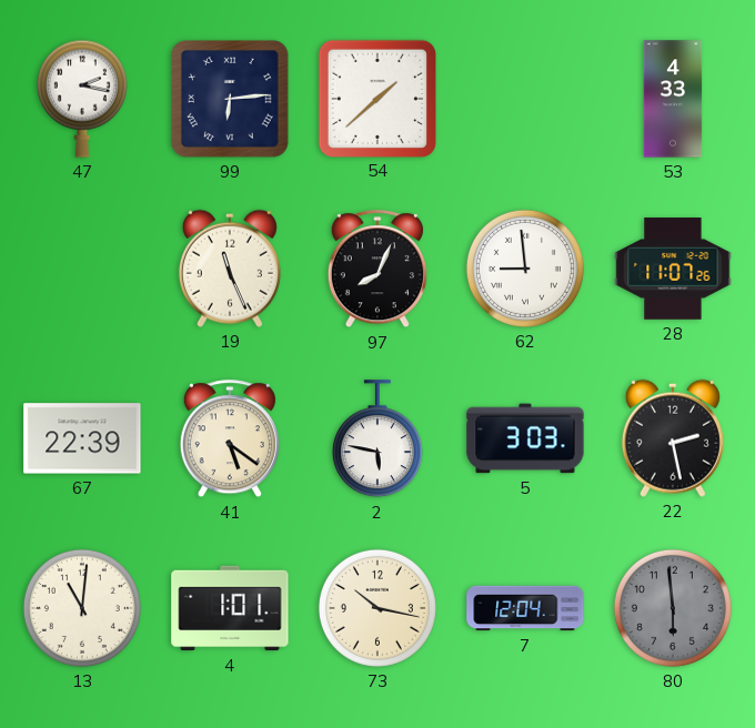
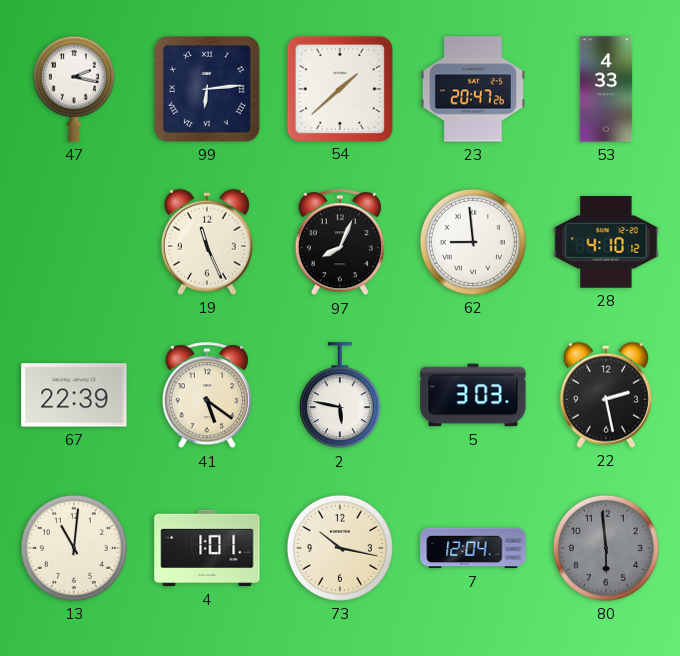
23: none -> 20:47
28: 11:07 -> 4:10
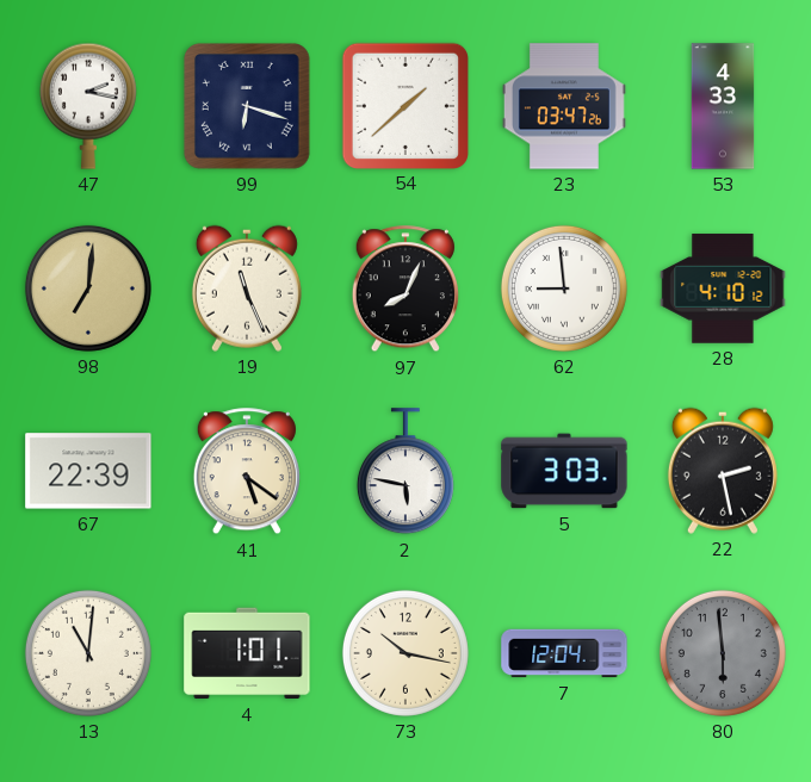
99: 6:14 -> 6:18
23: 20:47 -> 03:47
98: none -> 7:01
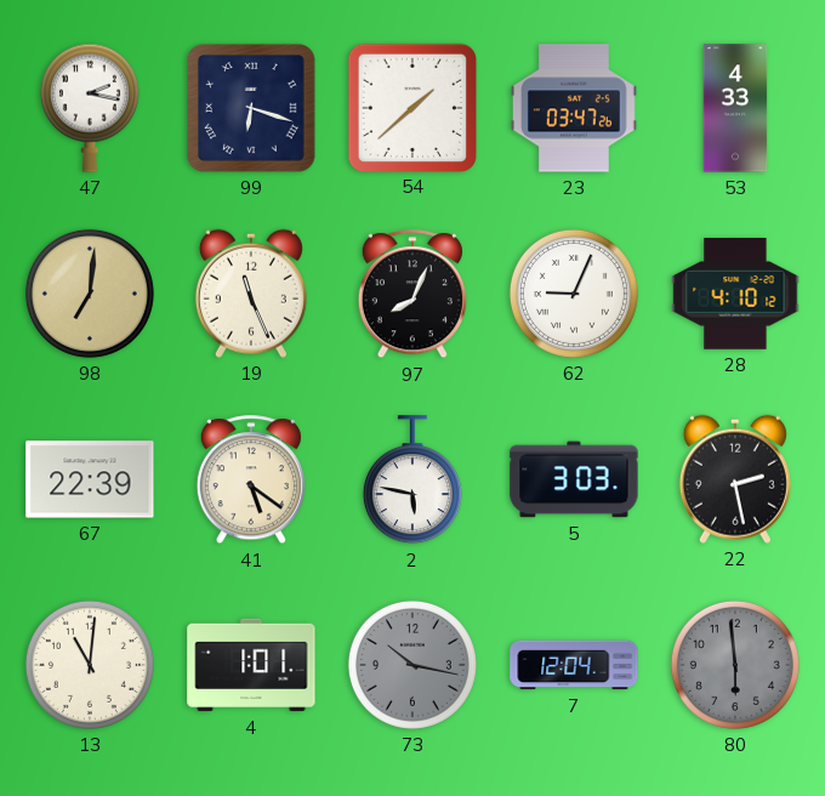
62: 8:59 -> 9:04
73 dial: cream -> grey
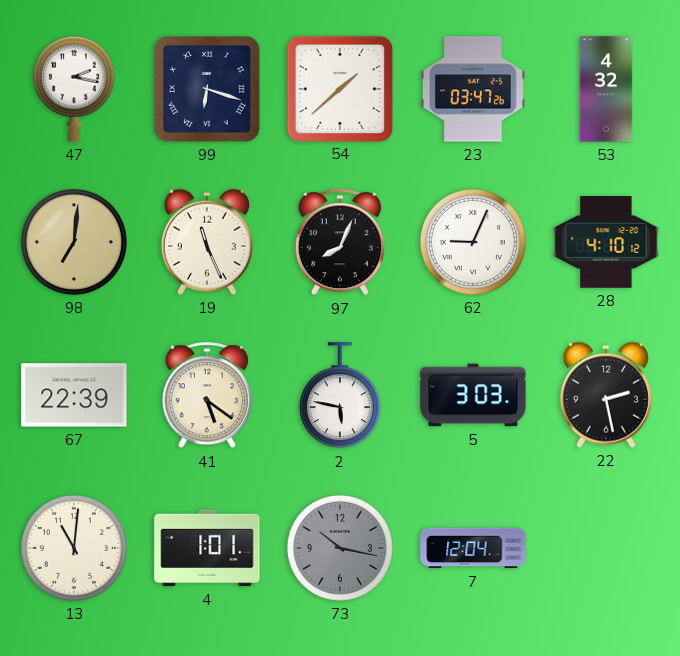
53: 4:33 -> 4:32
80: 5:59 -> none
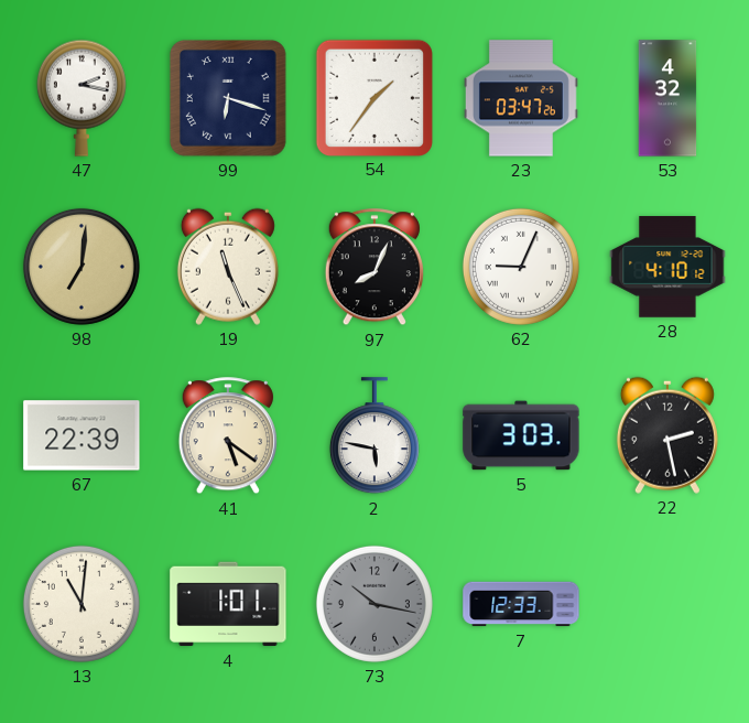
54: 1:38 -> 1:36
7: 12:04 -> 12:33
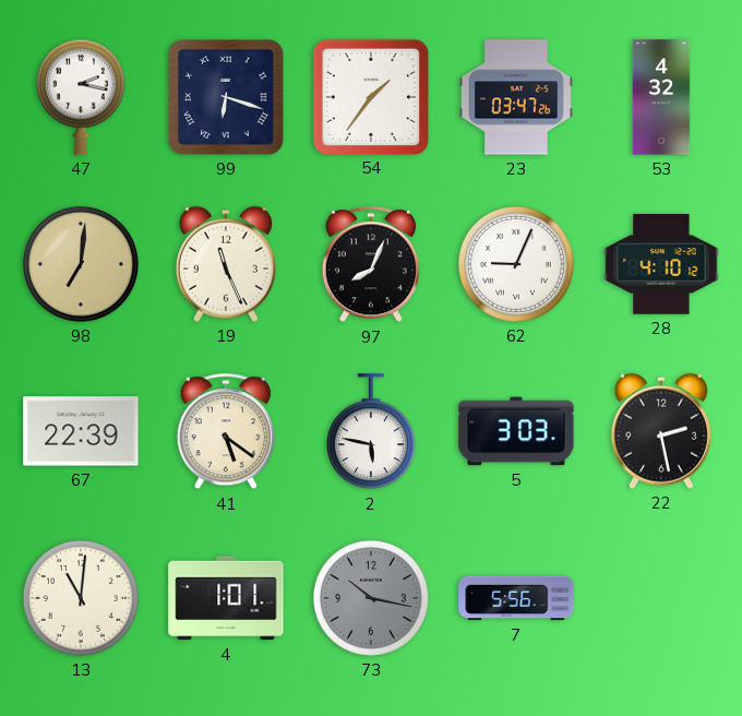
7: 12:33 -> 5:56
